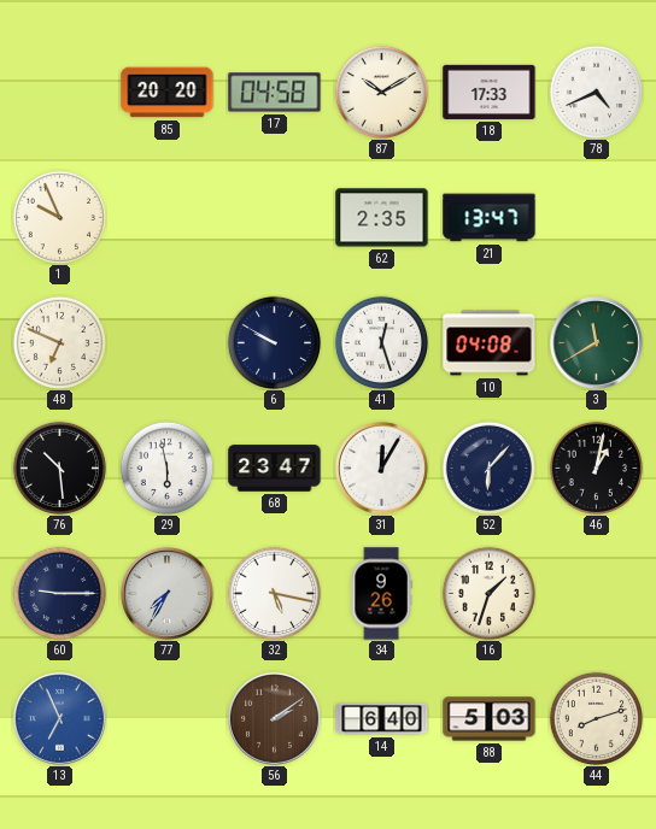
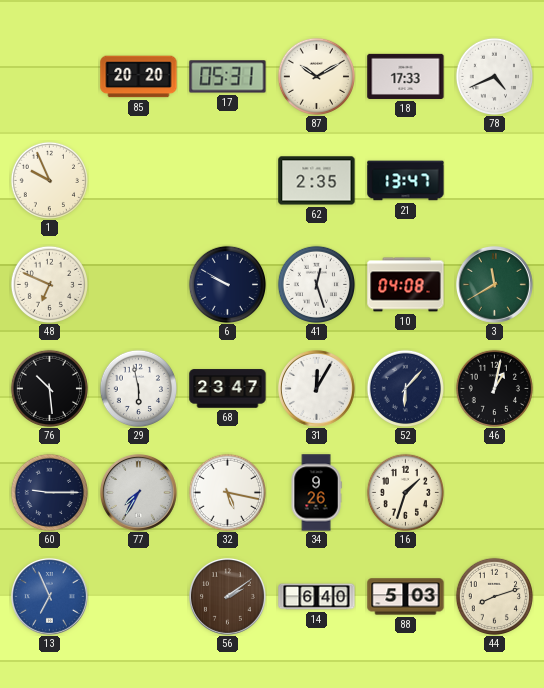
17: 04:58 -> 05:31
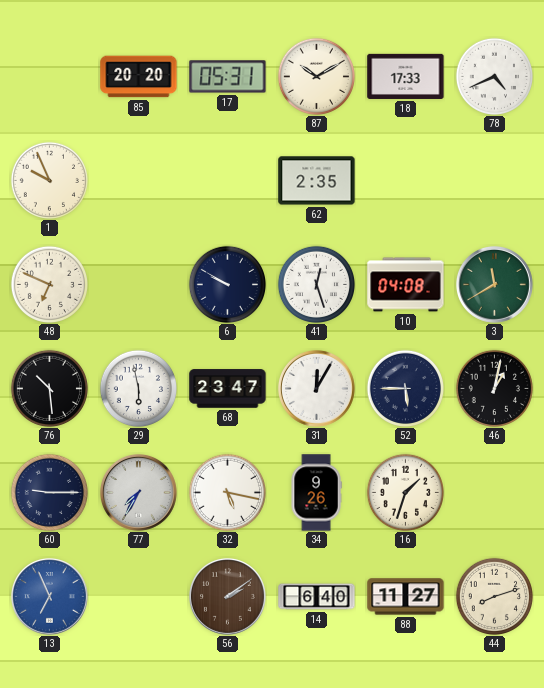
21: 13:47 -> none
52: 6:07 -> 5:45
88: 5:03 -> 11:27
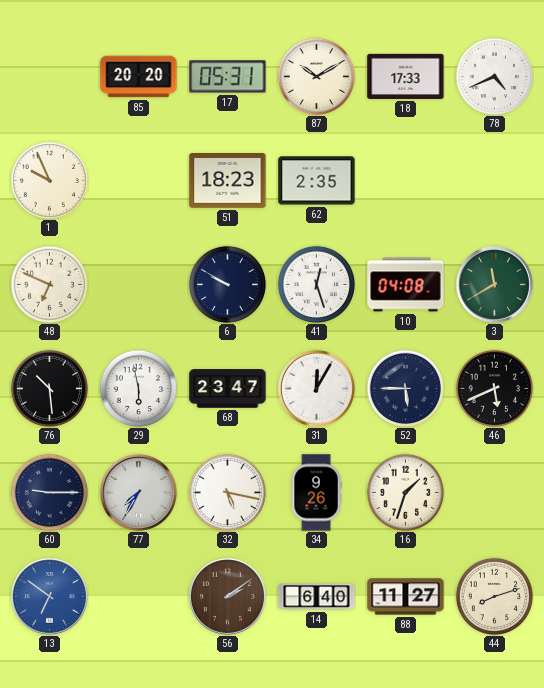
51: none -> 18:23
46: 1:02 -> 5:41
13: 6:56 -> 6:51
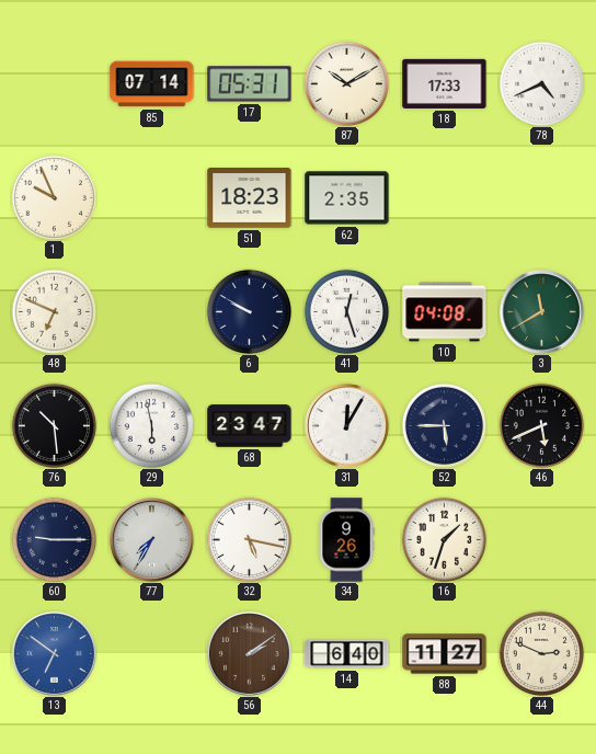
85: 20:20 -> 07:14
44: 8:12 -> 2:49
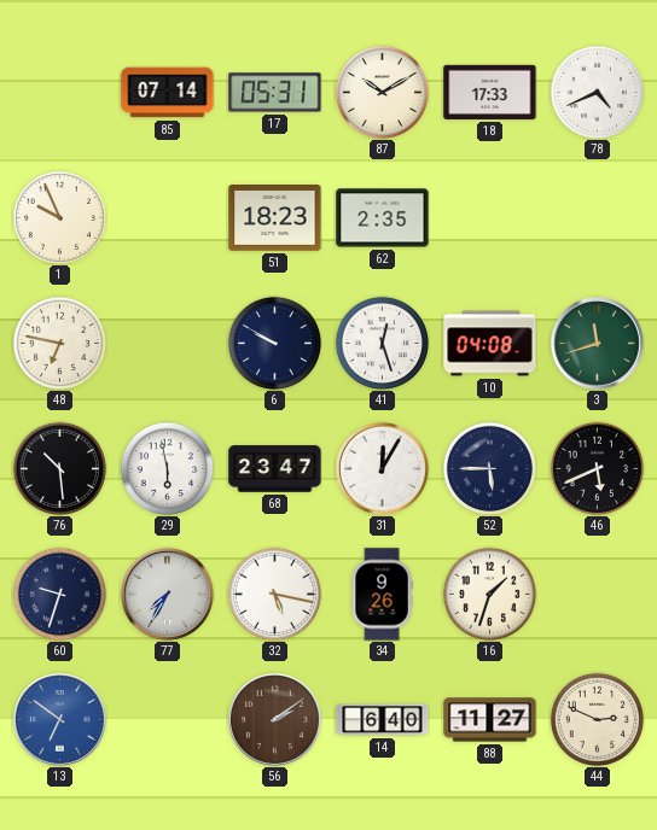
48: 6:49 -> 6:47
3: 11:40 -> 11:42
60: 9:15 -> 9:33
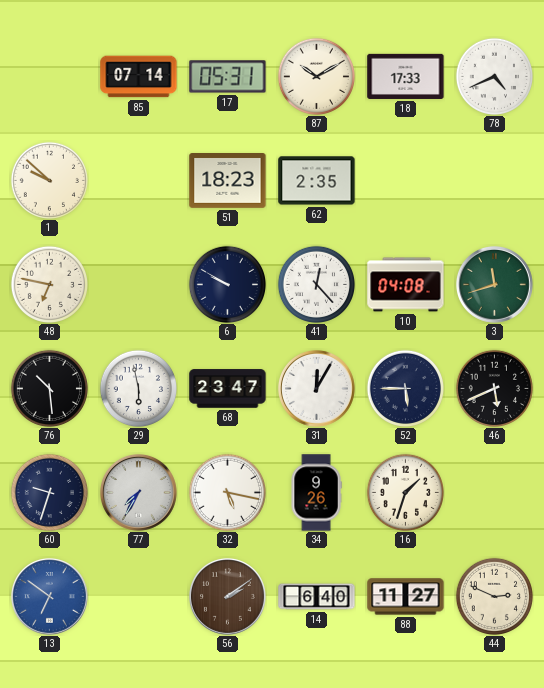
1: 9:56 -> 9:52
41: 12:27 -> 12:23
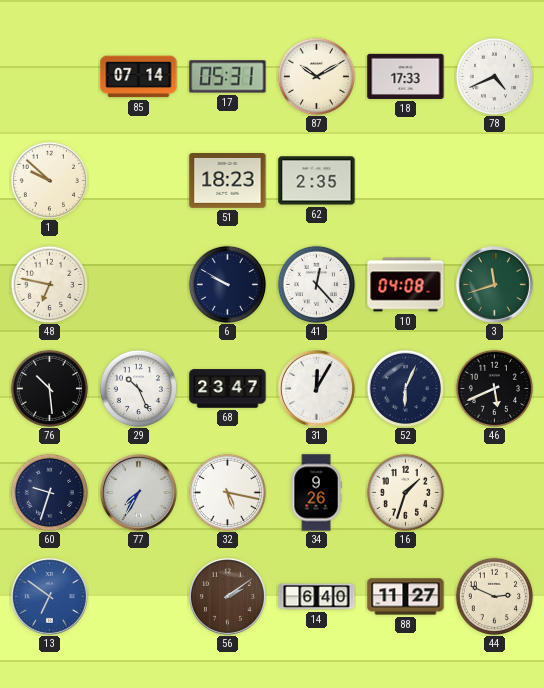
29: 5:58 -> 10:26
52: 5:45 -> 6:04
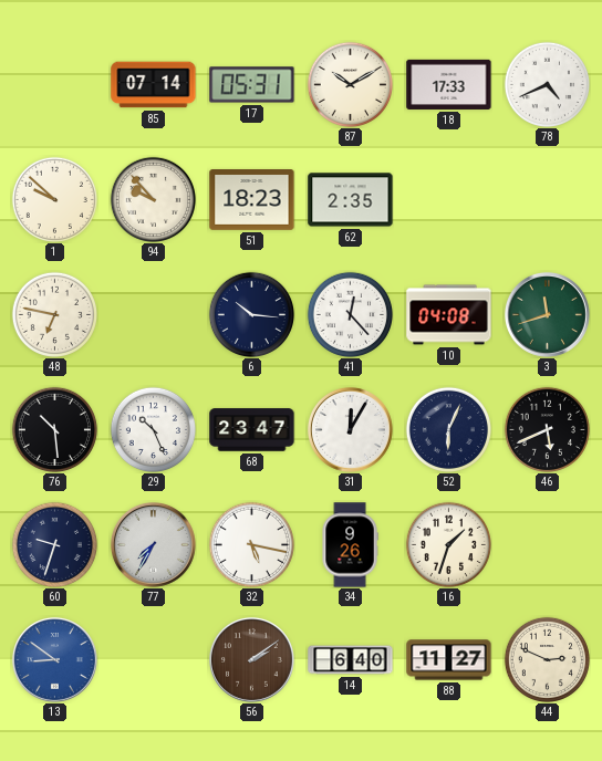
94: none -> 9:53
6: 9:50 -> 10:16
13: 6:51 -> 8:51
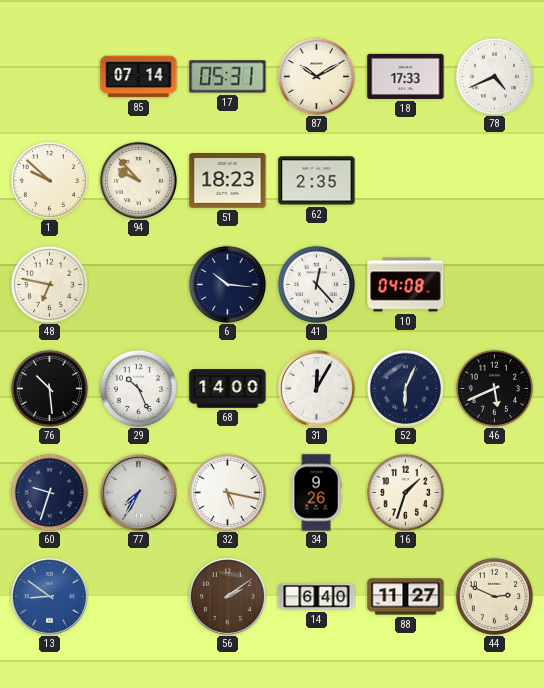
3: 11:42 -> none
68: 23:47 -> 14:00
